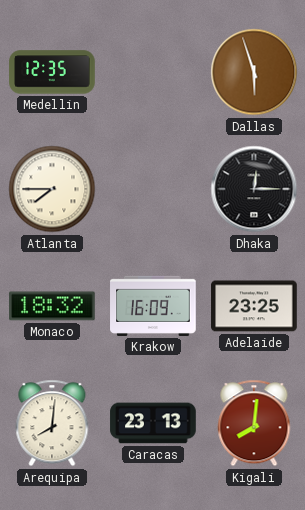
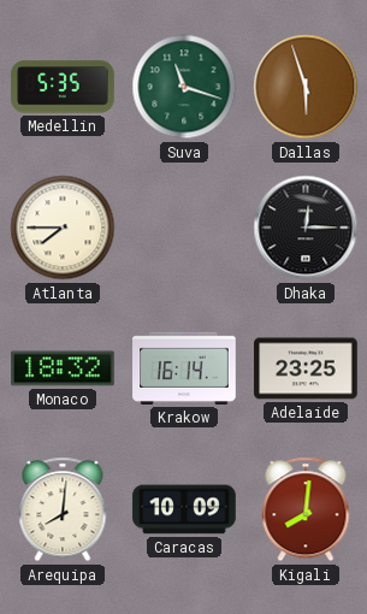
Medellin: 12:35 -> 5:35
Suva: none -> 11:18
Krakow: 16:09 -> 16:14
Caracas: 23:13 -> 10:09
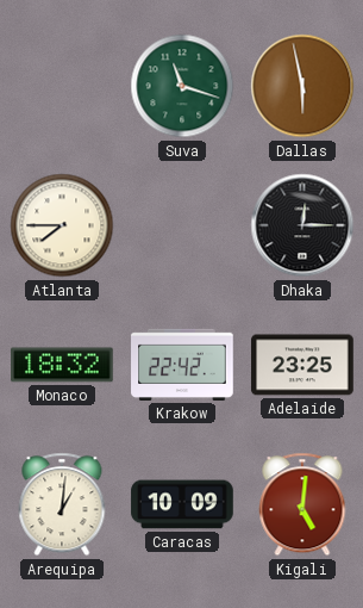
Medellin: 5:35 -> none
Dallas: 5:57 -> 5:58
Krakow: 16:14 -> 22:42
Arequipa: 8:01 -> 1:01
Kigali: 8:01 -> 5:01
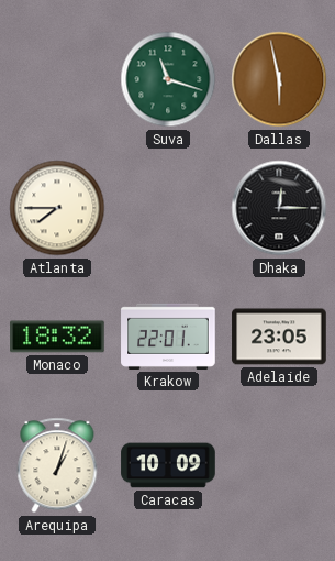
Krakow: 22:42 -> 22:01
Adelaide: 23:25 -> 23:05
Arequipa: 1:01 -> 1:03
Kigali: 5:01 -> none
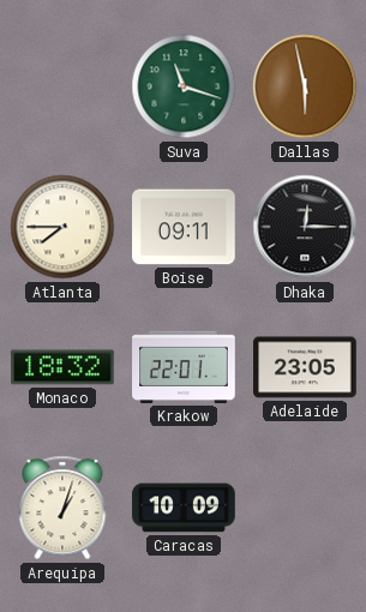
Boise: none -> 09:11
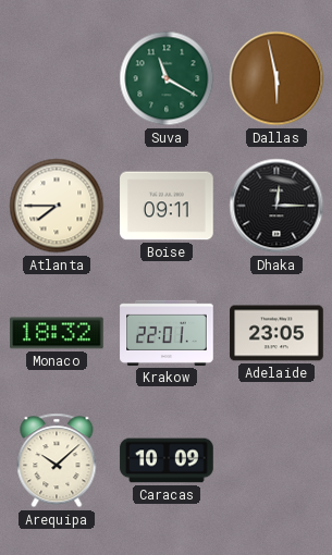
Suva: 11:18 -> 11:20
Arequipa: 1:03 -> 10:08
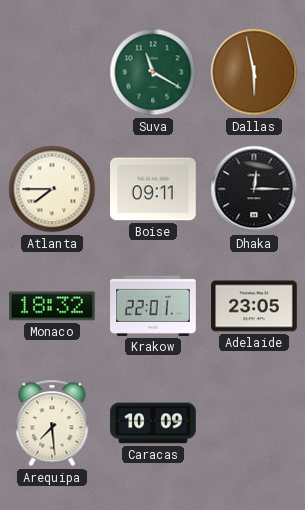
Arequipa: 10:08 -> 7:29
